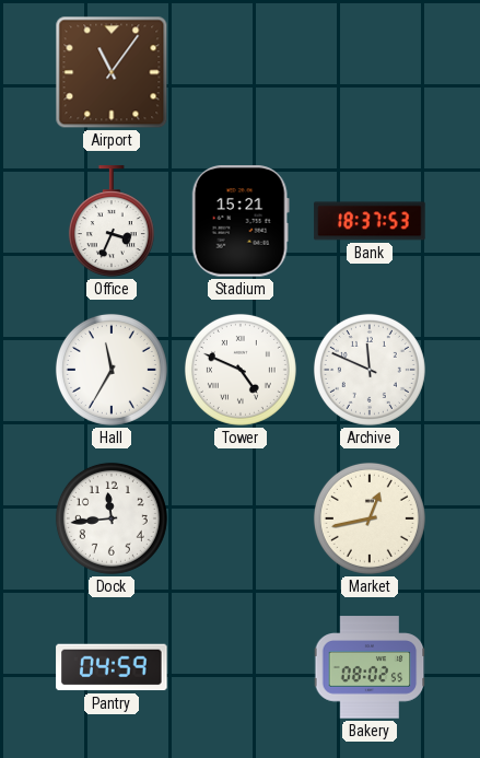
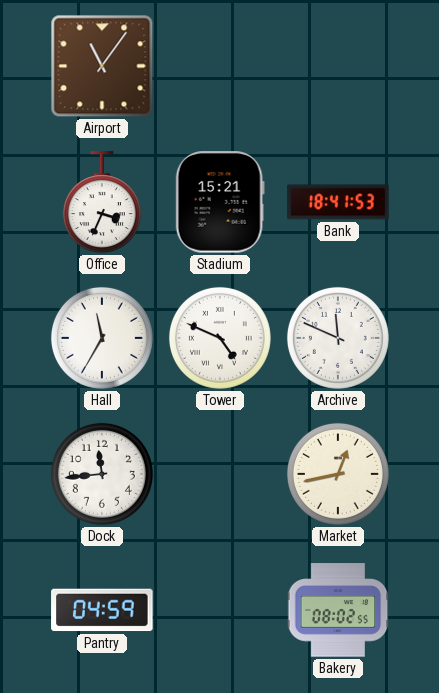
Bank: 18:37 -> 18:41
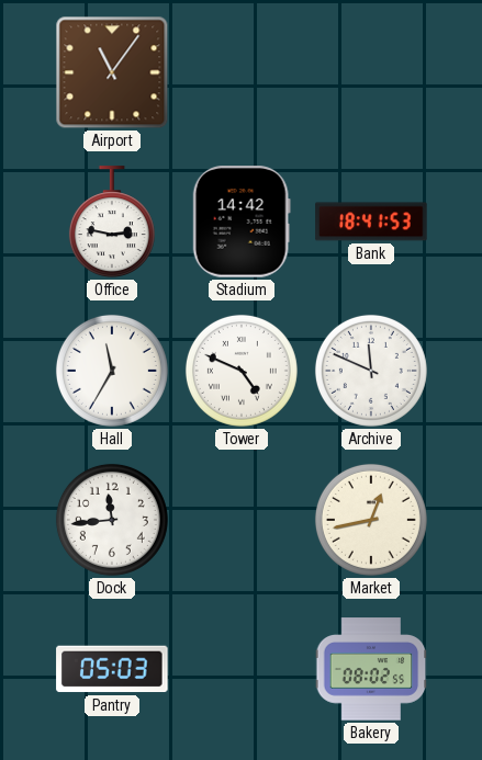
Office: 3:34 -> 2:47
Stadium: 15:21 -> 14:42
Pantry: 04:59 -> 05:03
